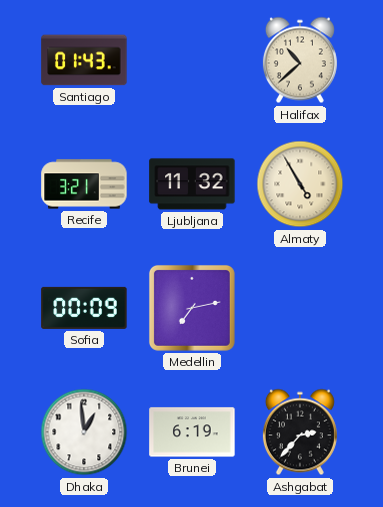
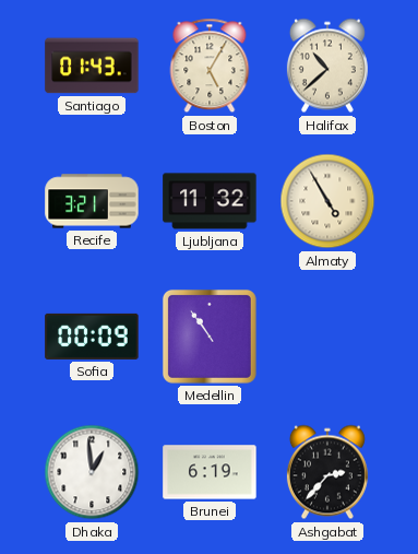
Boston: none -> 5:05
Medellin: 7:13 -> 10:54
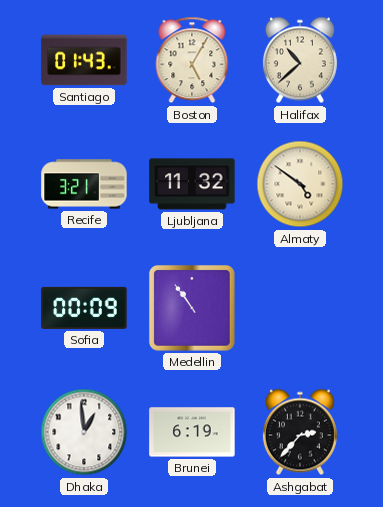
Almaty: 4:55 -> 4:51
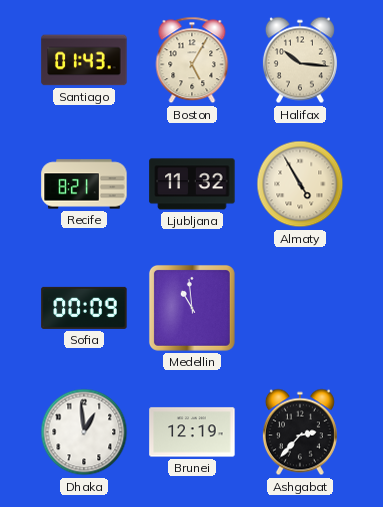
Halifax: 10:38 -> 10:16
Recife: 3:21 -> 8:21
Almaty: 4:51 -> 4:55
Medellin: 10:54 -> 10:59
Brunei: 6:19 -> 12:19
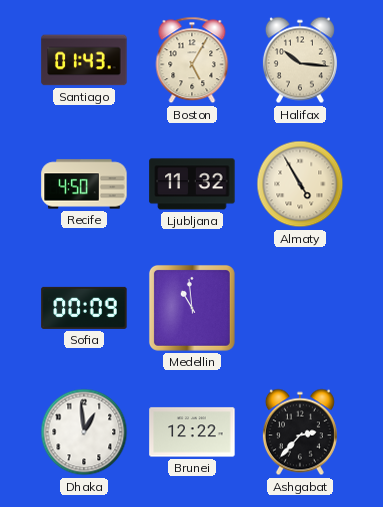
Recife: 8:21 -> 4:50
Brunei: 12:19 -> 12:22
